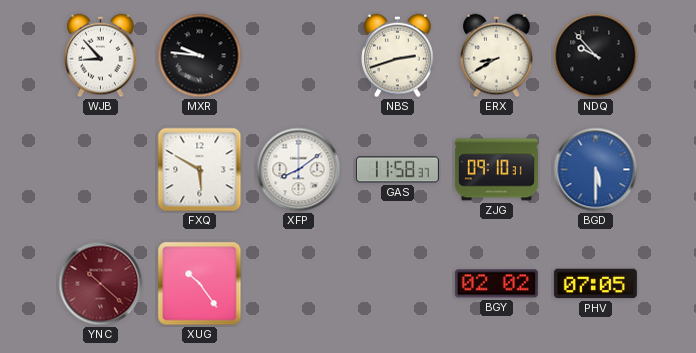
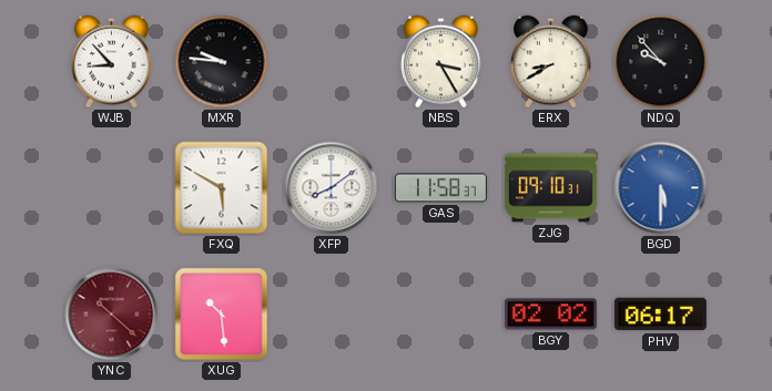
NBS: 2:42 -> 3:25
XUG: 10:24 -> 10:29
PHV: 07:05 -> 06:17
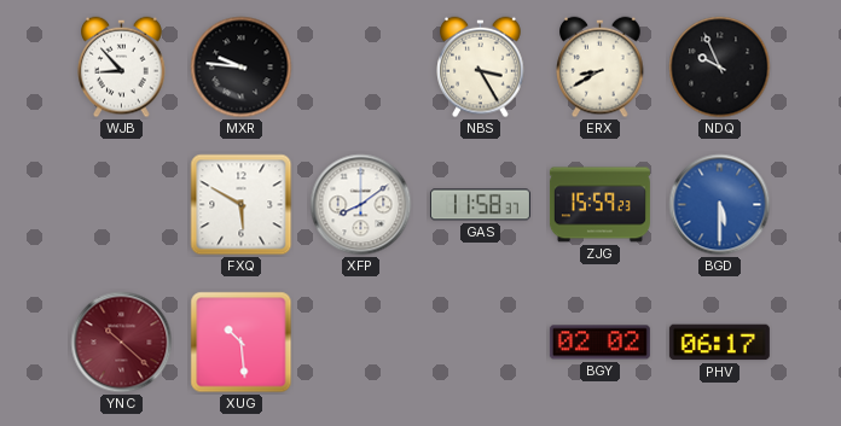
NDQ: 9:53 -> 9:56
ZJG: 09:10 -> 15:59
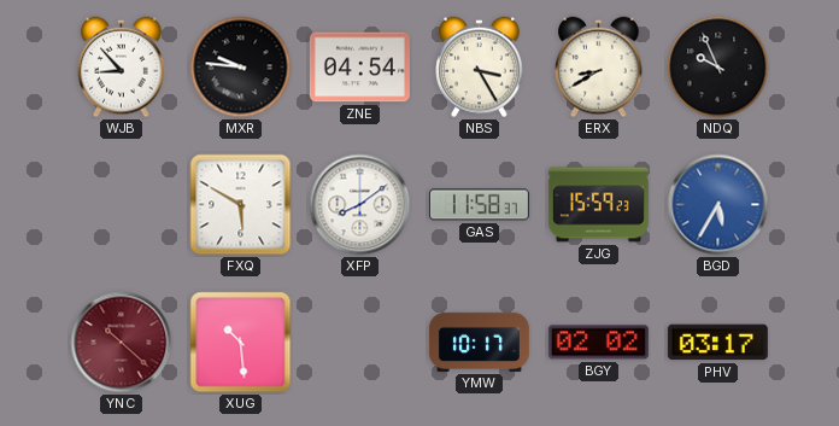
ZNE: none -> 04:54
BGD: 5:30 -> 5:35
YMW: none -> 10:17
PHV: 06:17 -> 03:17
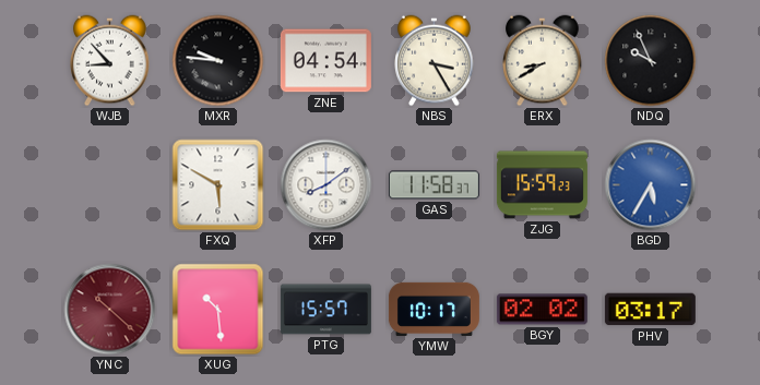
PTG: none -> 15:57
